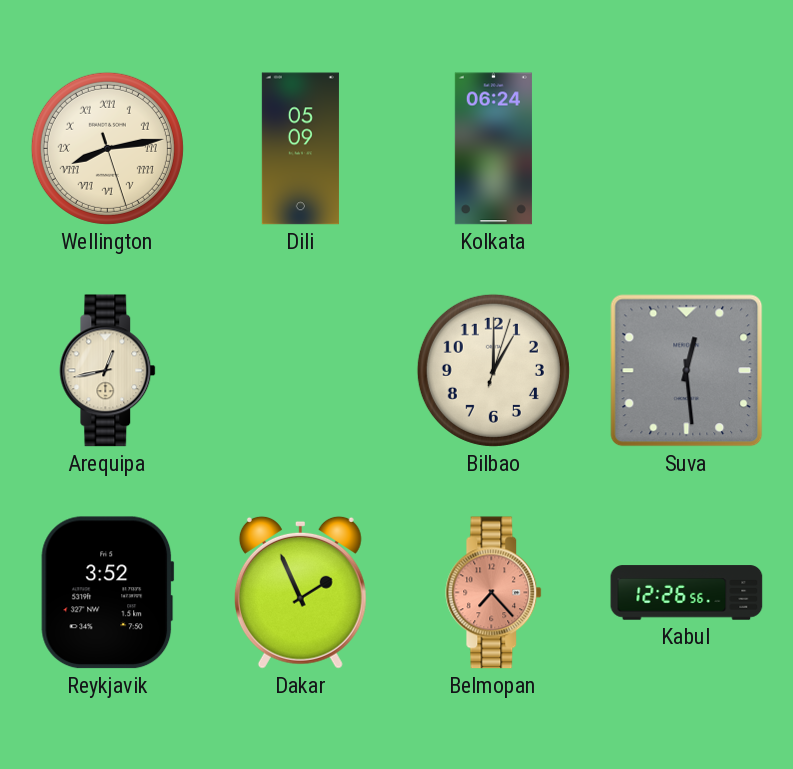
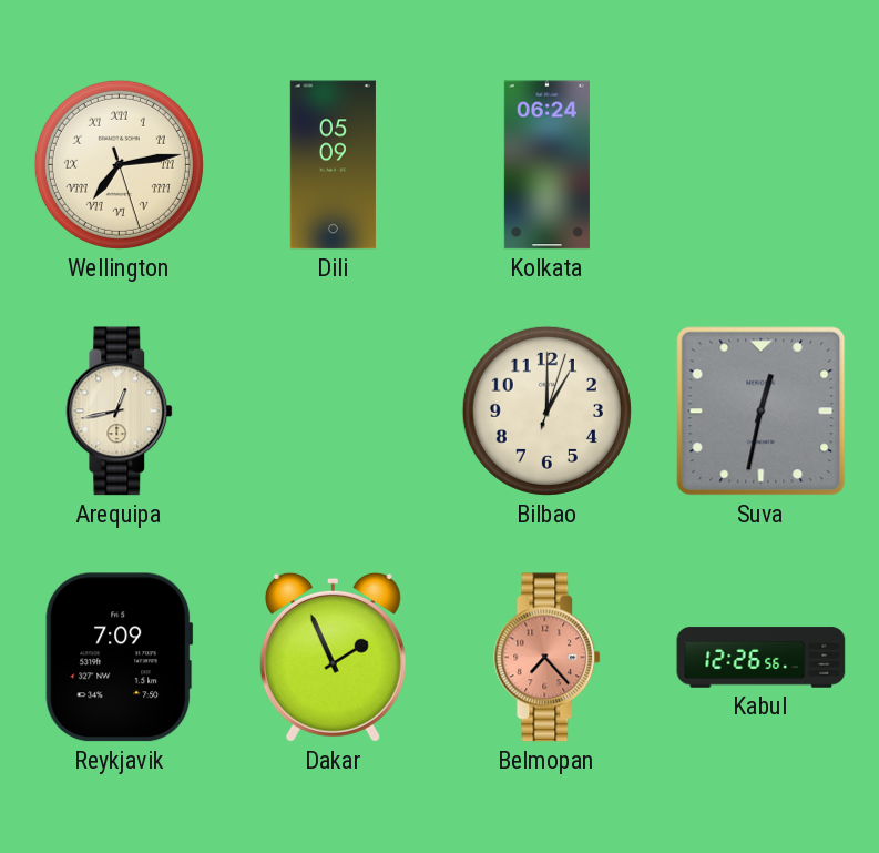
Wellington: 8:13 -> 7:13
Suva: 12:29 -> 12:32
Reykjavik: 3:52 -> 7:09
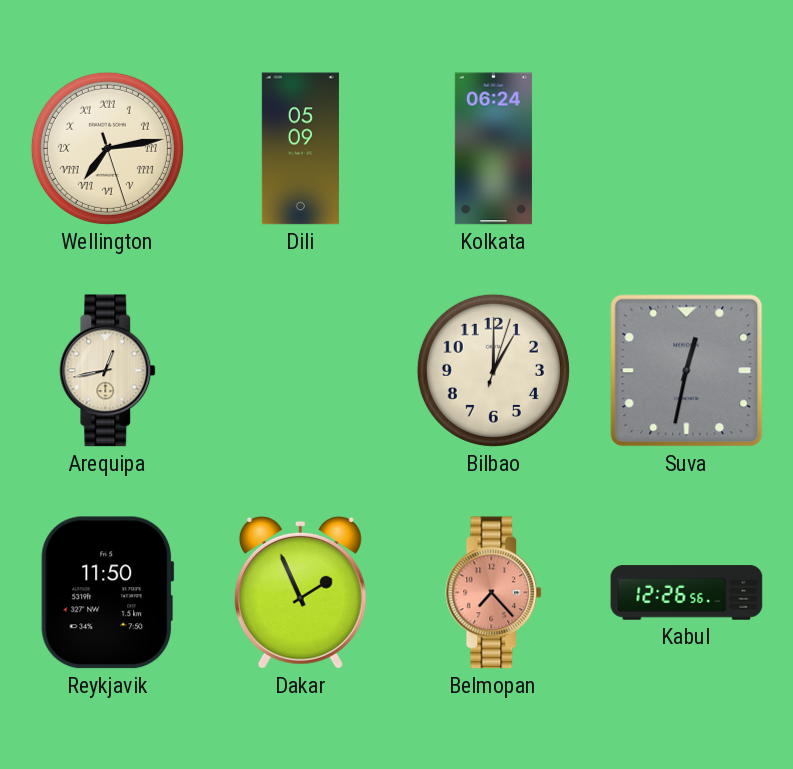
Reykjavik: 7:09 -> 11:50
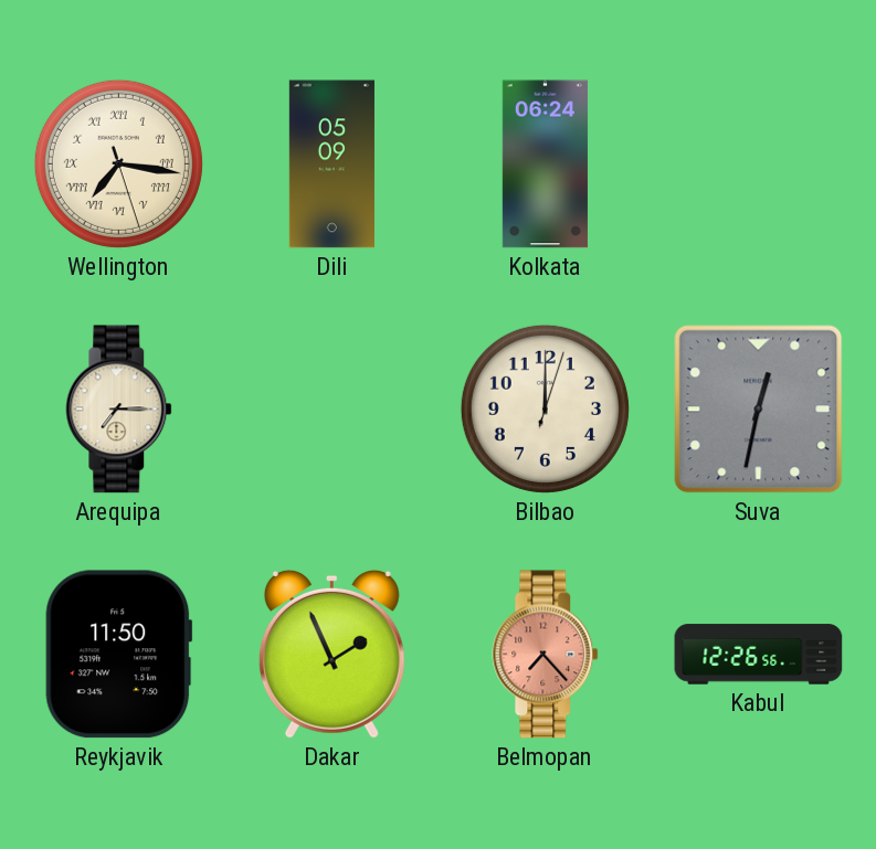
Wellington: 7:13 -> 7:16
Arequipa: 12:43 -> 7:15
Bilbao: 1:00 -> 12:00
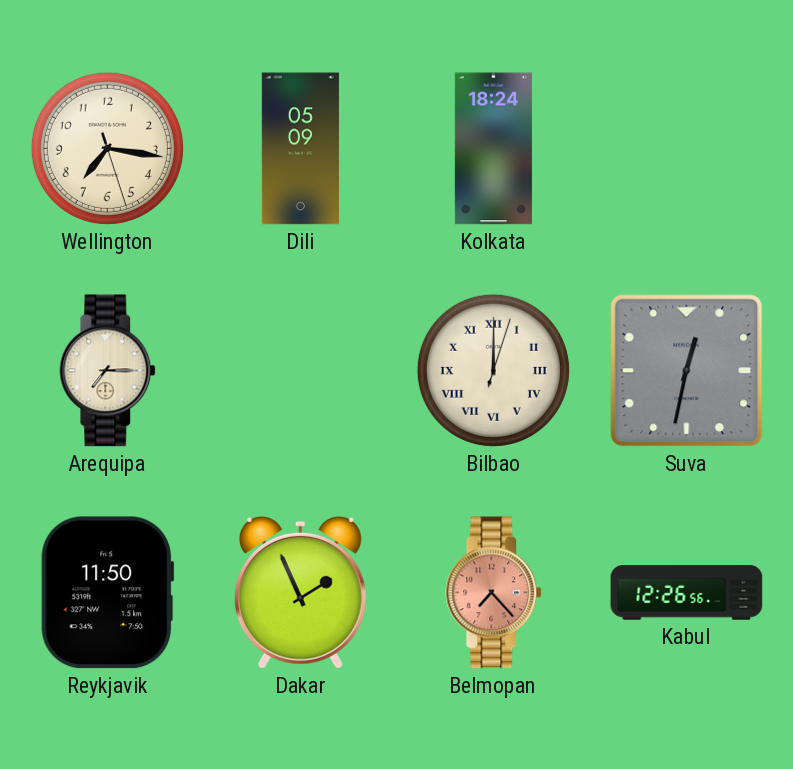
Wellington numerals: Roman -> Arabic
Kolkata: 06:24 -> 18:24
Bilbao numerals: Arabic -> Roman
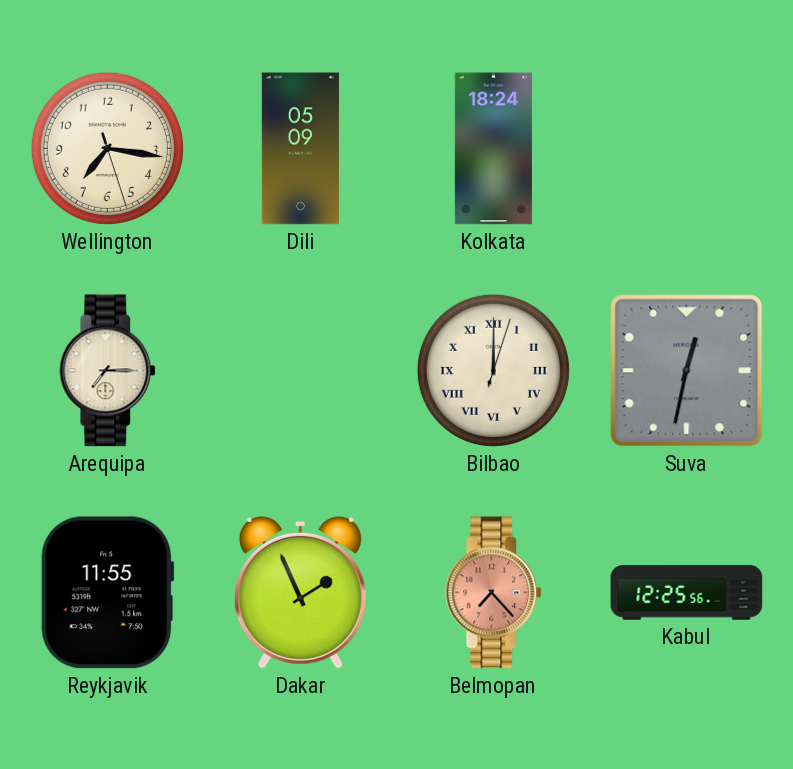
Reykjavik: 11:50 -> 11:55
Kabul: 12:26 -> 12:25
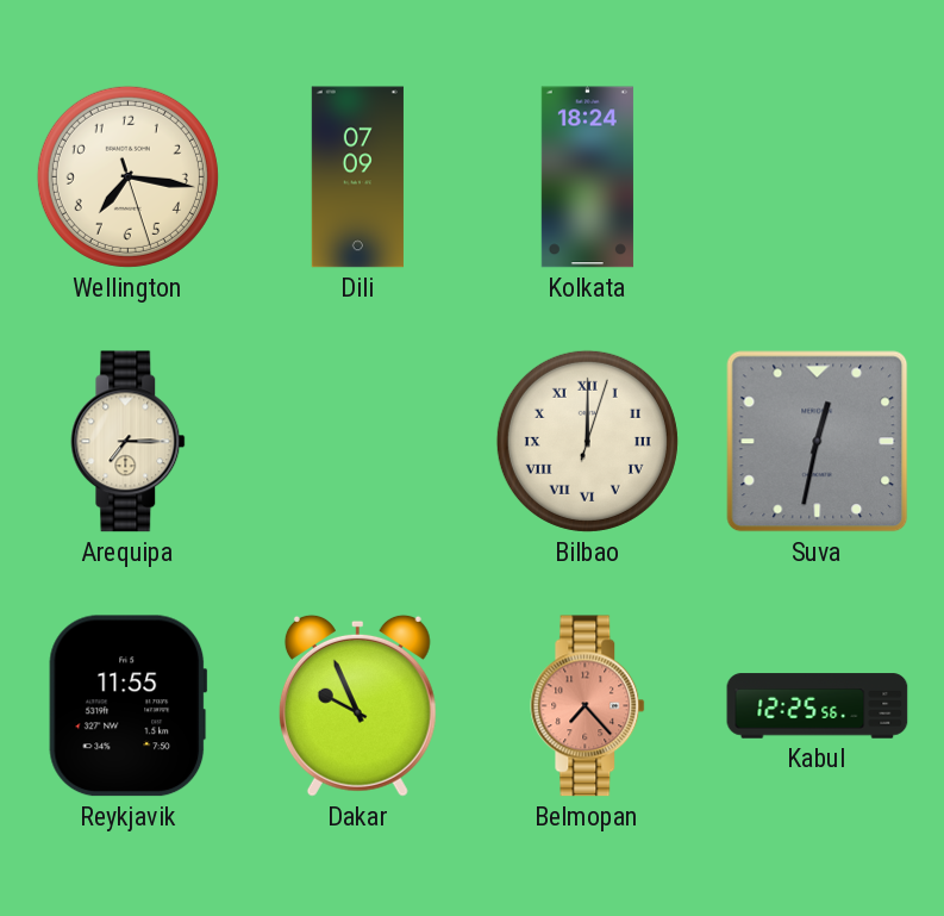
Dili: 05:09 -> 07:09
Dakar: 1:56 -> 9:56
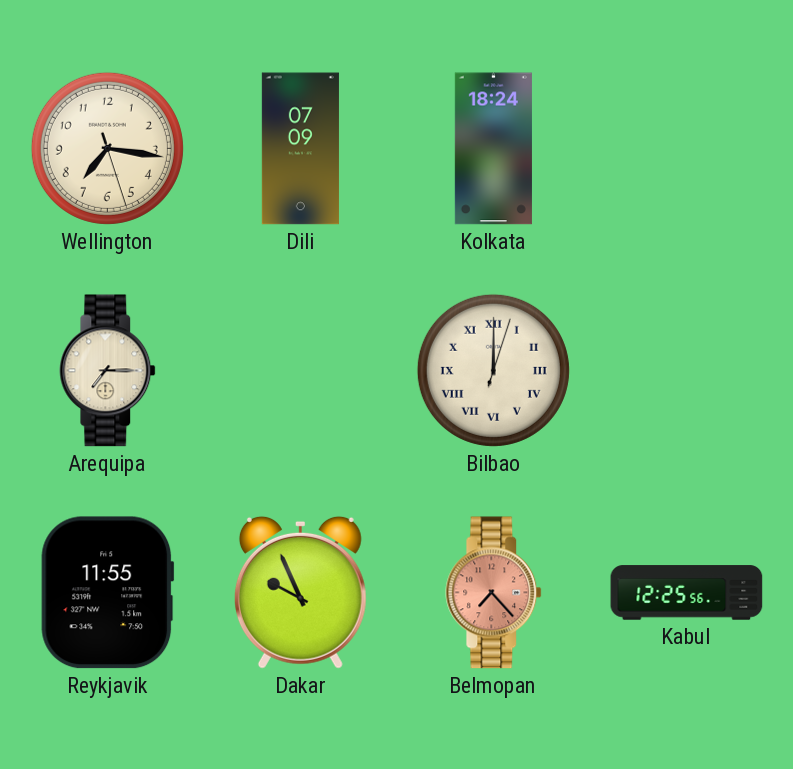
Suva: 12:32 -> none
